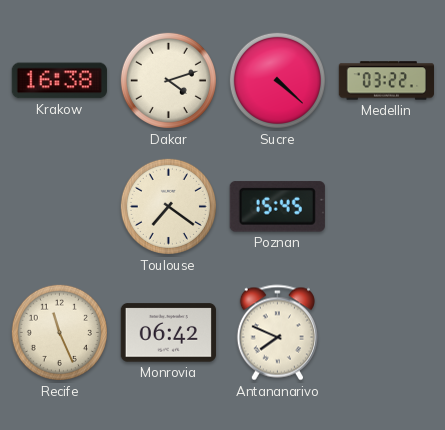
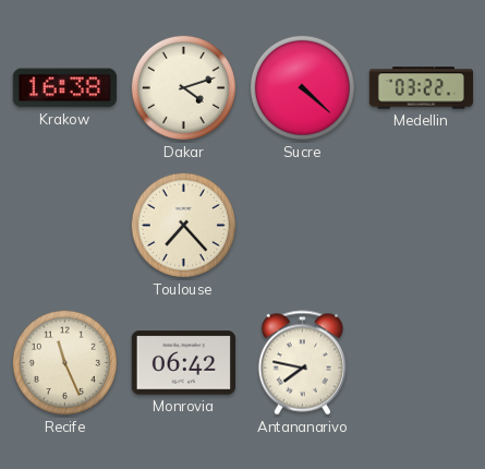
Toulouse: 7:21 -> 7:23
Poznan: 15:45 -> none
Antananarivo: 7:49 -> 7:47
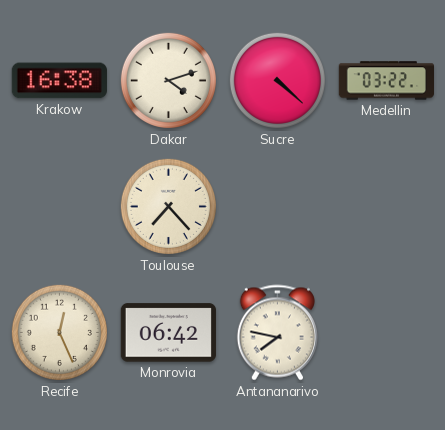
Recife: 11:26 -> 12:26
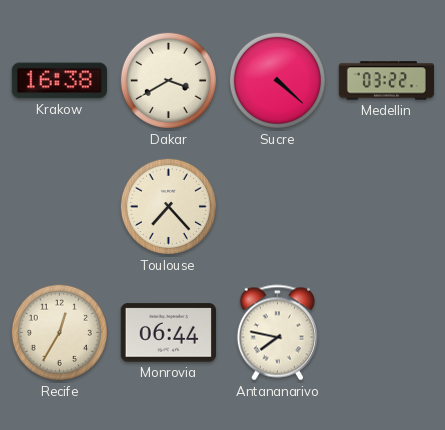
Dakar: 4:12 -> 3:40
Recife: 12:26 -> 12:35
Monrovia: 06:42 -> 06:44
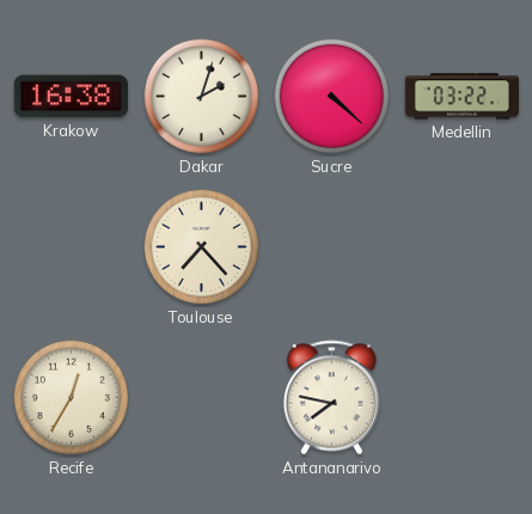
Dakar: 3:40 -> 2:03
Monrovia: 06:44 -> none
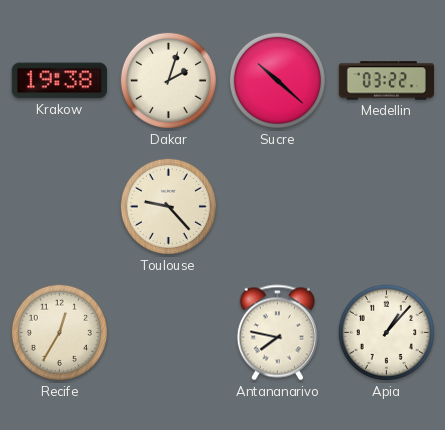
Krakow: 16:38 -> 19:38
Sucre: 4:22 -> 10:22
Toulouse: 7:23 -> 9:23
Apia: none -> 1:07
